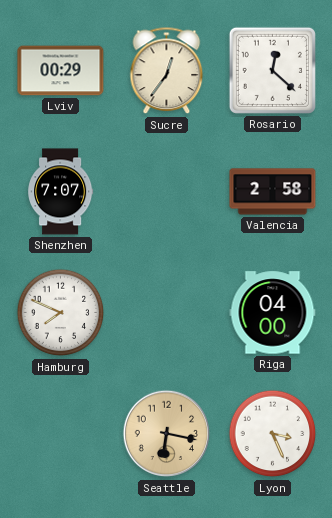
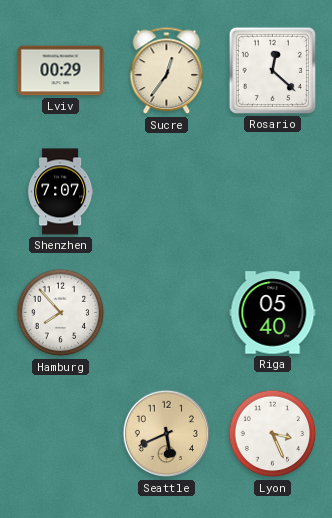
Valencia: 2:58 -> none
Hamburg: 7:49 -> 7:53
Riga: 04:00 -> 05:40
Seattle: 6:17 -> 5:41
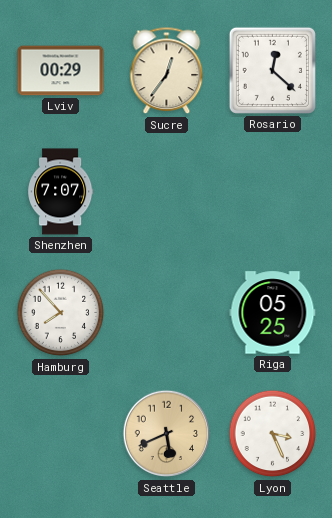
Riga: 05:40 -> 05:25
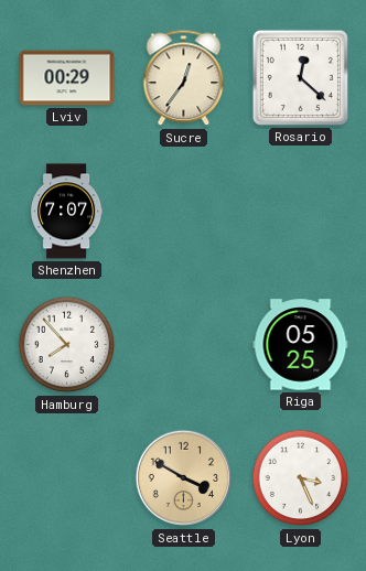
Seattle: 5:41 -> 3:50
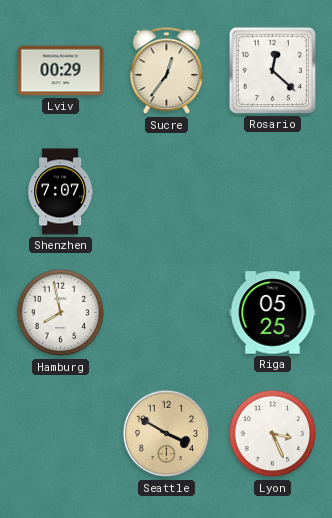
Hamburg: 7:53 -> 7:58
